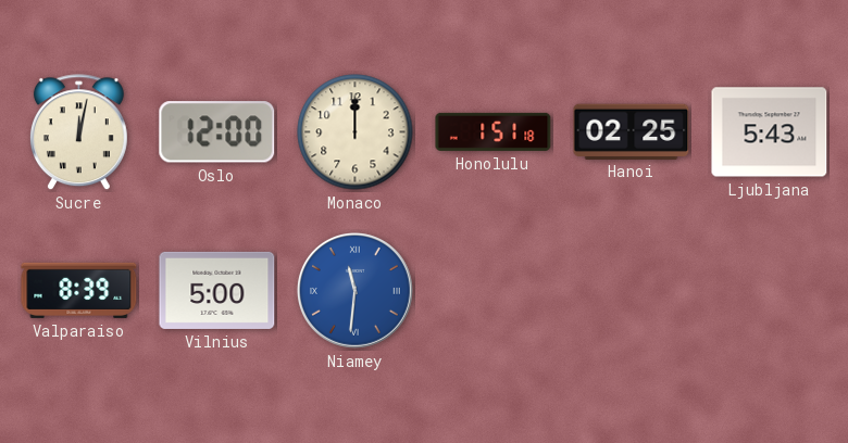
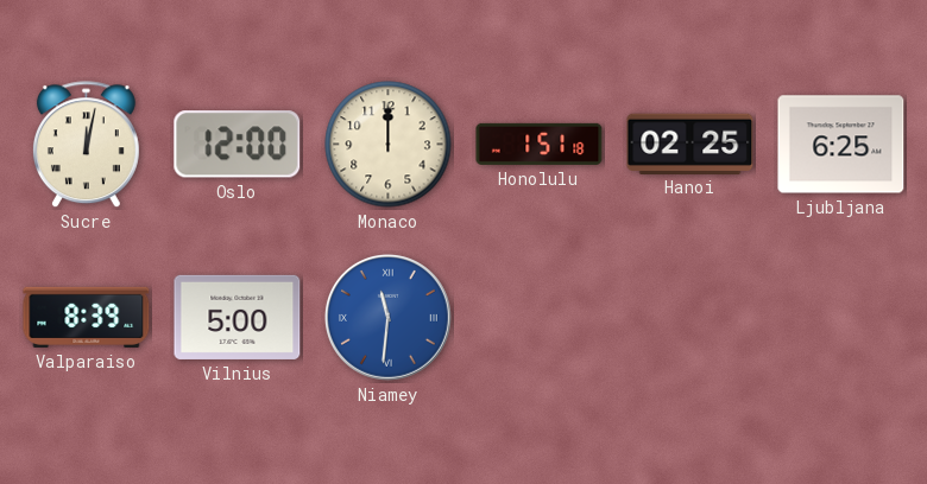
Ljubljana: 5:43 -> 6:25
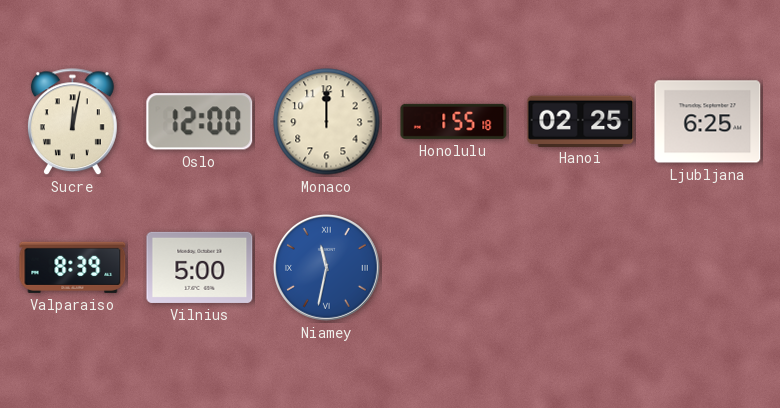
Honolulu: 1:51 -> 1:55
Niamey: 11:31 -> 11:32
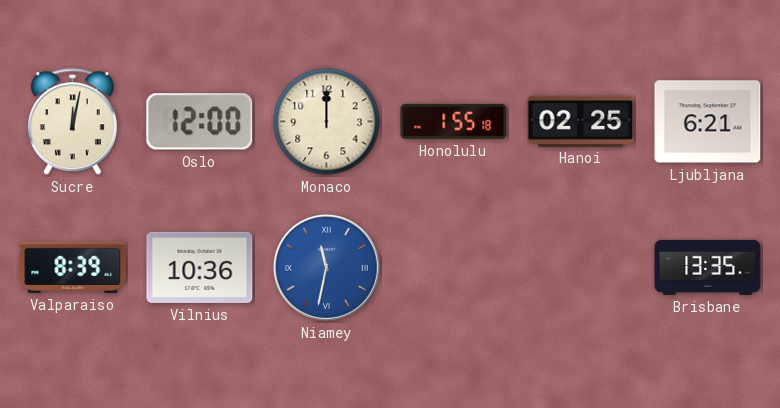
Ljubljana: 6:25 -> 6:21
Vilnius: 5:00 -> 10:36
Brisbane: none -> 13:35
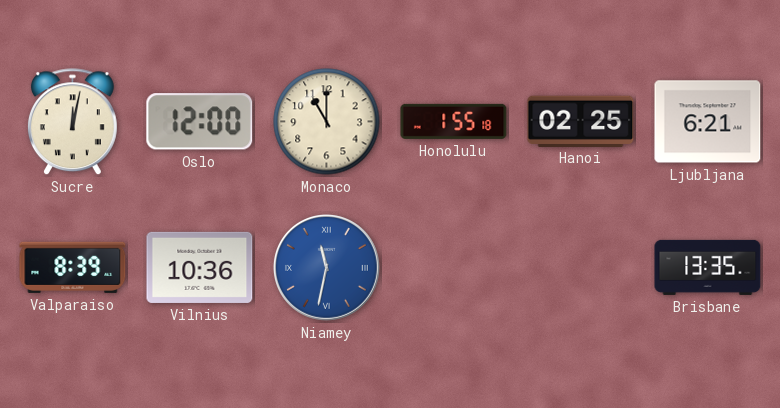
Monaco: 12:00 -> 11:00
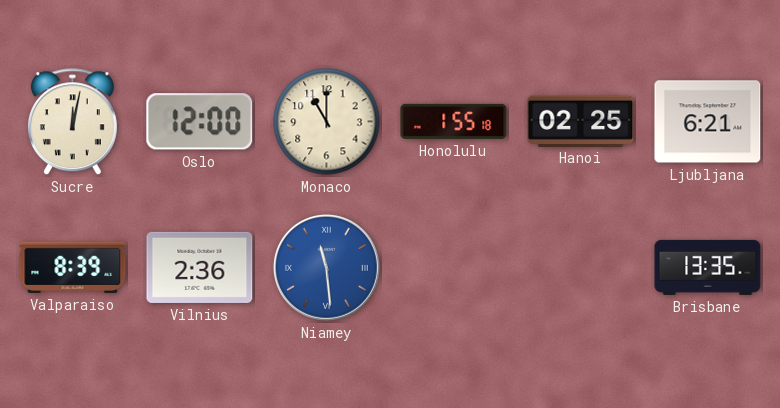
Vilnius: 10:36 -> 2:36
Niamey: 11:32 -> 11:29
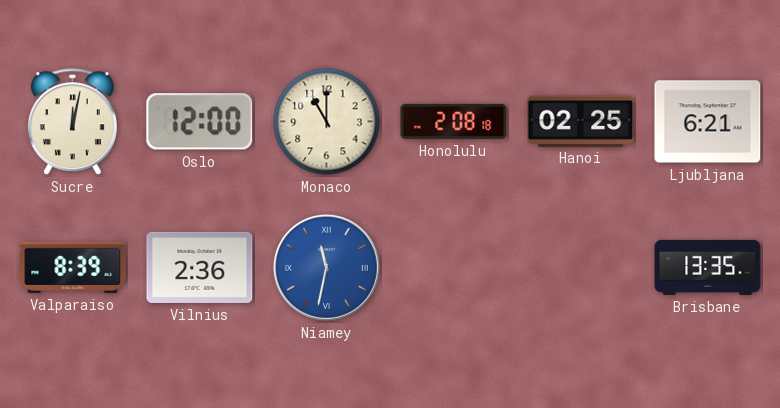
Honolulu: 1:55 -> 2:08
Niamey: 11:29 -> 11:32
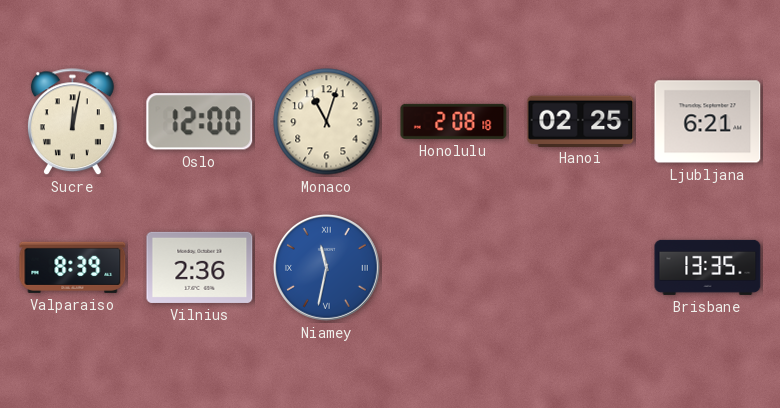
Monaco: 11:00 -> 11:03
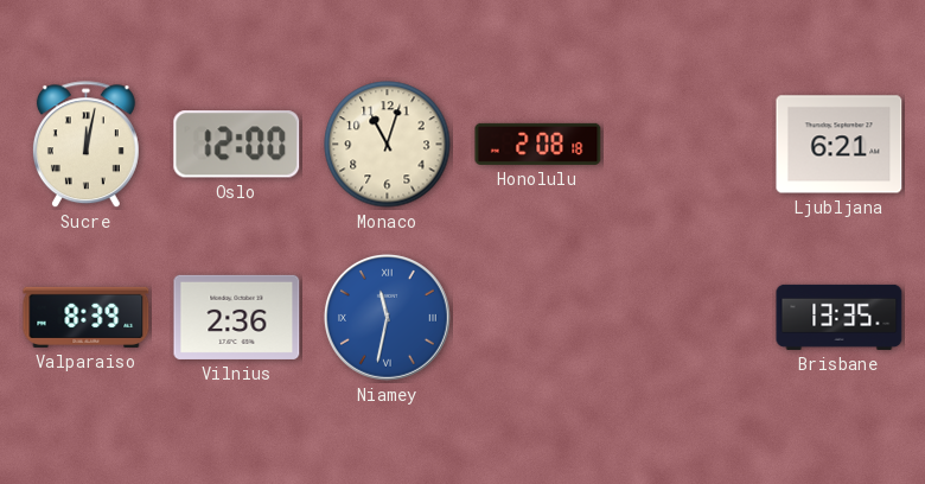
Hanoi: 02:25 -> none
